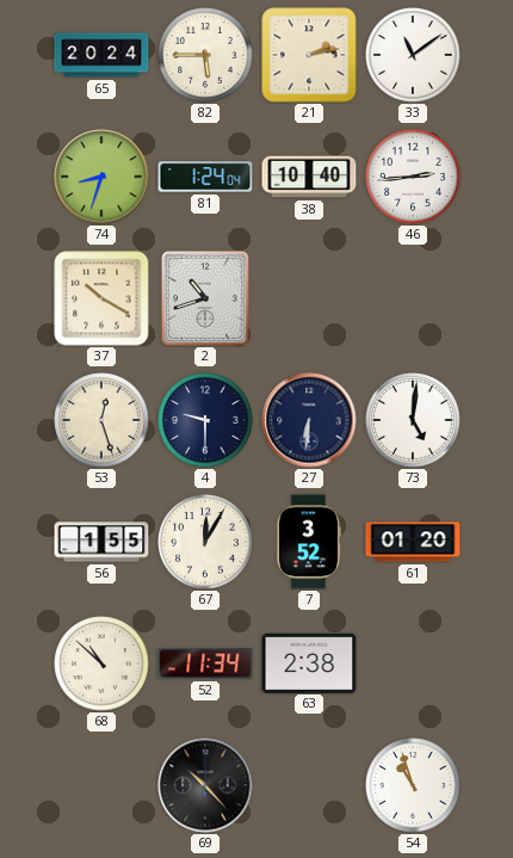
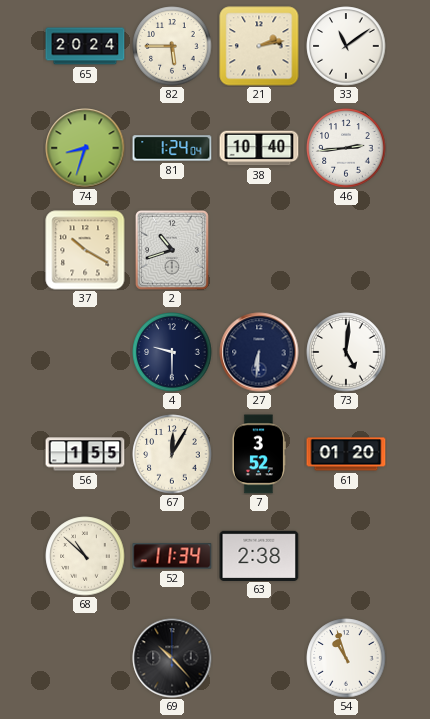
53: 12:27 -> none
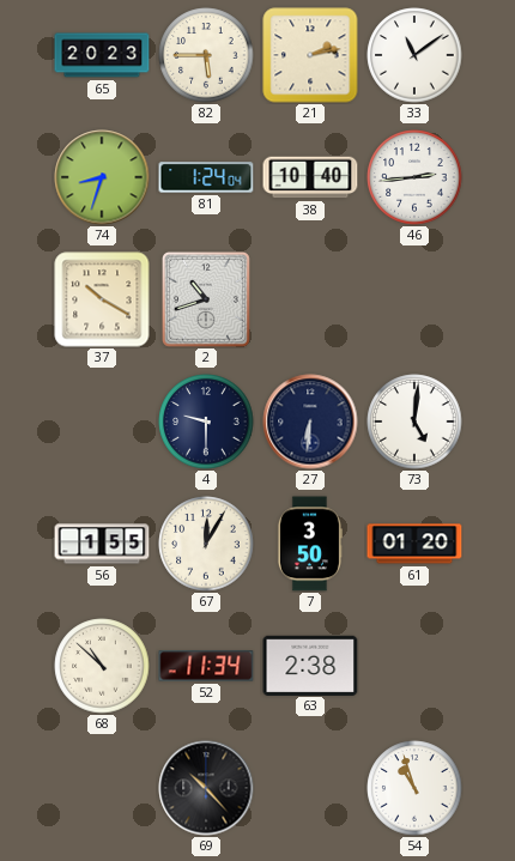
65: 20:24 -> 20:23
7: 3:52 -> 3:50
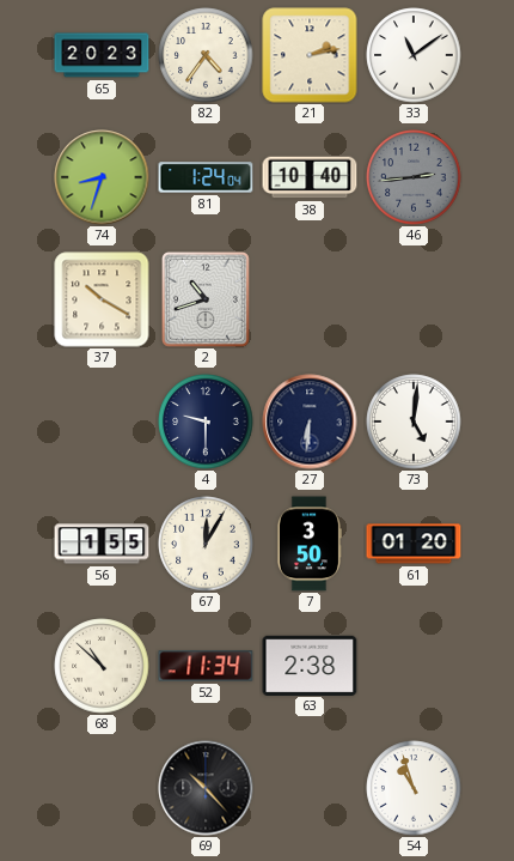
82: 5:45 -> 4:36
46 dial: white -> grey
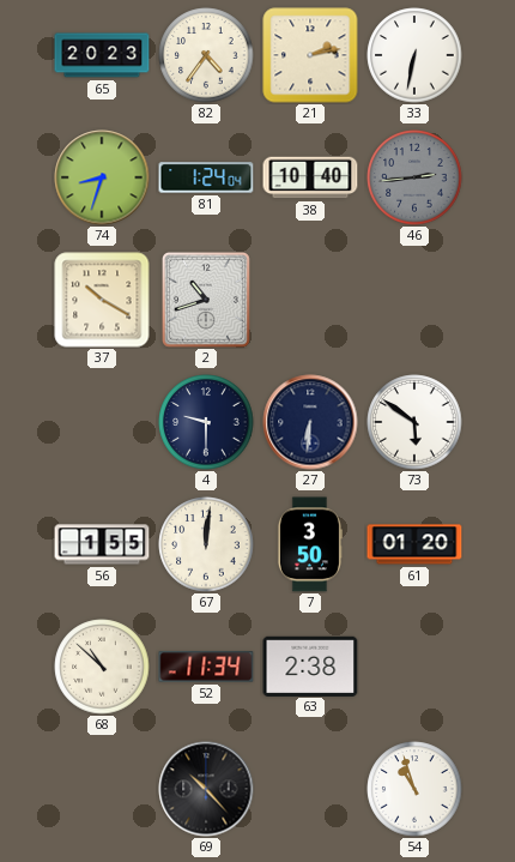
33: 11:09 -> 6:32
73: 5:01 -> 5:51
67: 12:05 -> 12:01
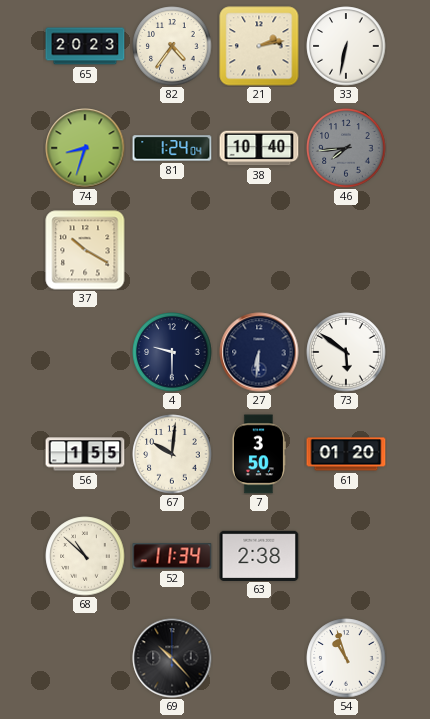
46: 2:44 -> 7:44
2: 10:42 -> none
67: 12:01 -> 10:01
